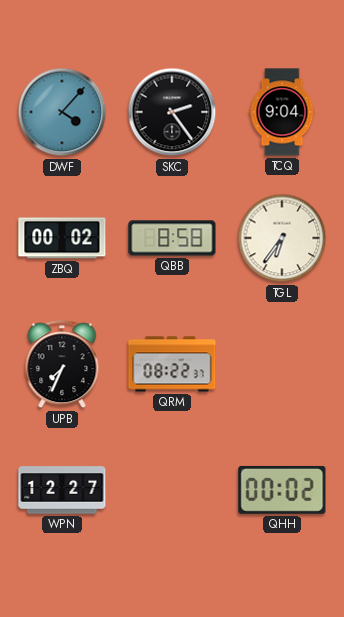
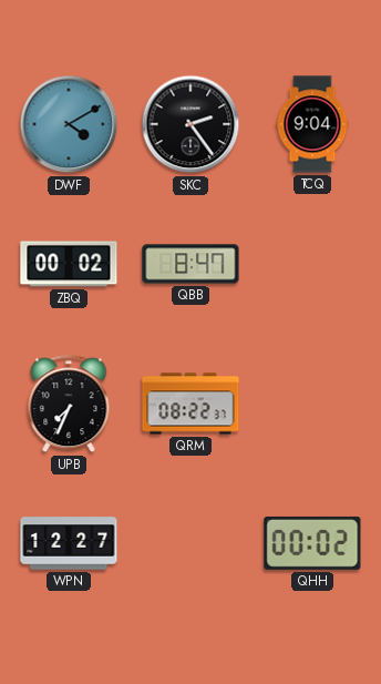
DWF: 4:07 -> 4:10
QBB: 8:58 -> 8:47
TGL: 6:36 -> none
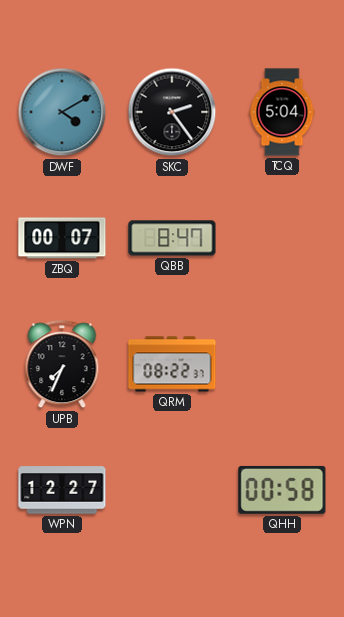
TCQ: 9:04 -> 5:04
ZBQ: 00:02 -> 00:07
QHH: 00:02 -> 00:58
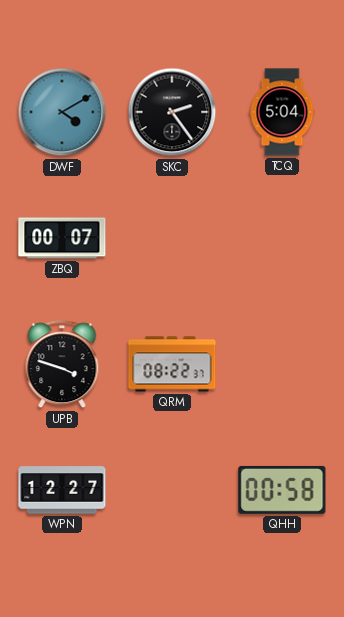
QBB: 8:47 -> none
UPB: 7:34 -> 3:48
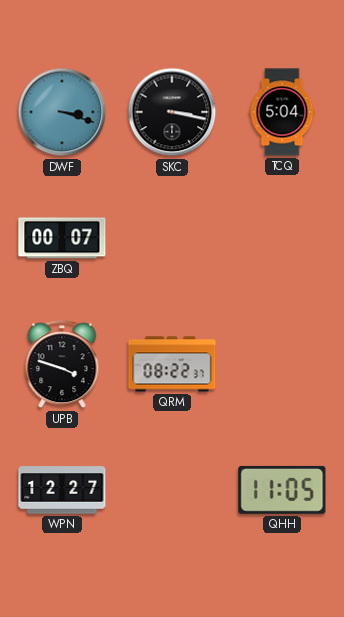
DWF: 4:10 -> 3:18
SKC: 2:24 -> 3:17
QHH: 00:58 -> 11:05
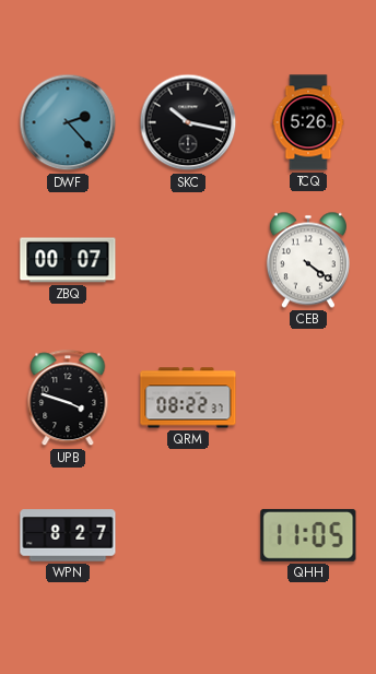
DWF: 3:18 -> 2:23
SKC: 3:17 -> 10:17
TCQ: 5:04 -> 5:26
CEB: none -> 4:21
WPN: 12:27 -> 8:27
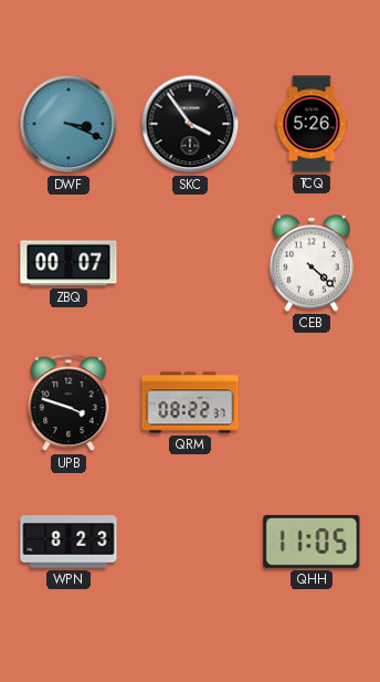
DWF: 2:23 -> 3:19
SKC: 10:17 -> 3:54
CEB: 4:21 -> 4:22
WPN: 8:27 -> 8:23
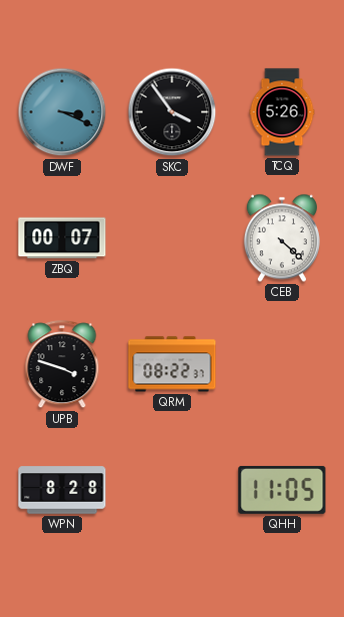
WPN: 8:23 -> 8:28
